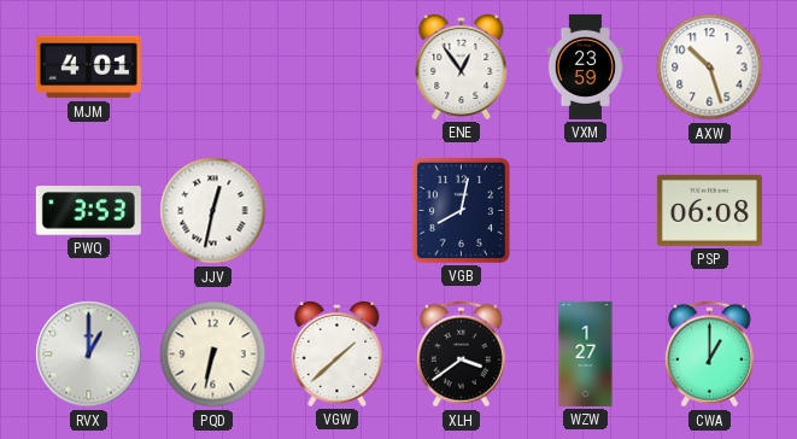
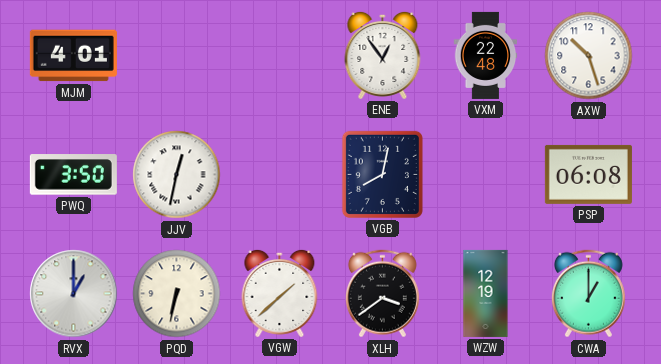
VXM: 23:59 -> 22:48
PWQ: 3:53 -> 3:50
WZW: 1:27 -> 12:19
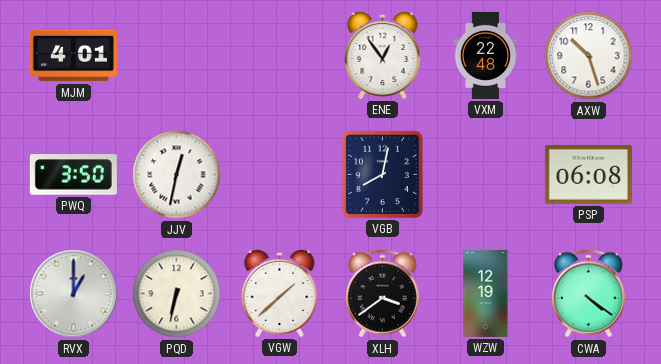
CWA: 1:00 -> 4:21
